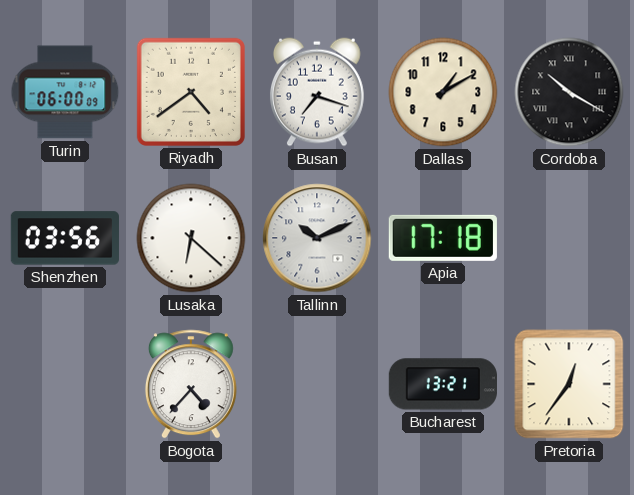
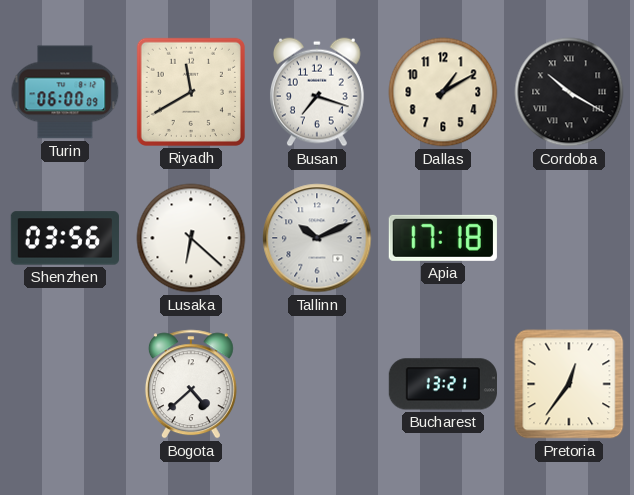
Riyadh: 4:39 -> 11:40
Bogota: 4:37 -> 4:38
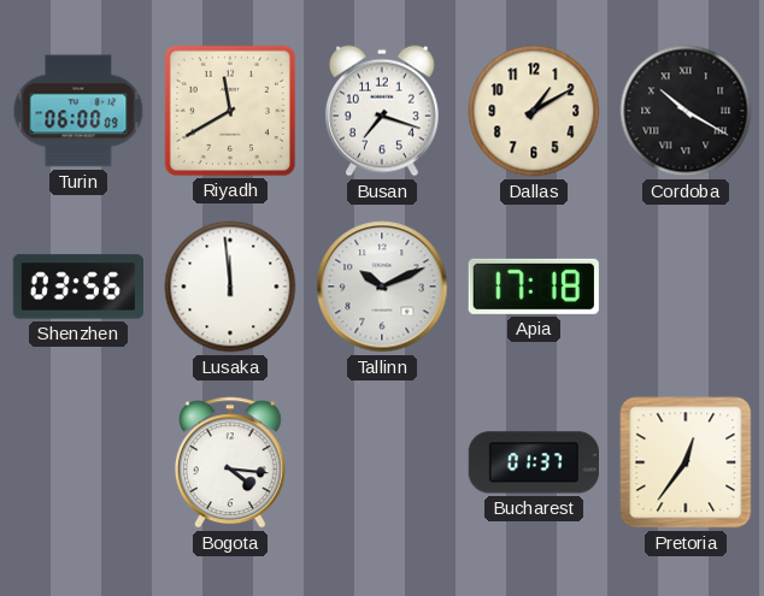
Lusaka: 6:22 -> 11:59
Bogota: 4:38 -> 4:16
Bucharest: 13:21 -> 01:37
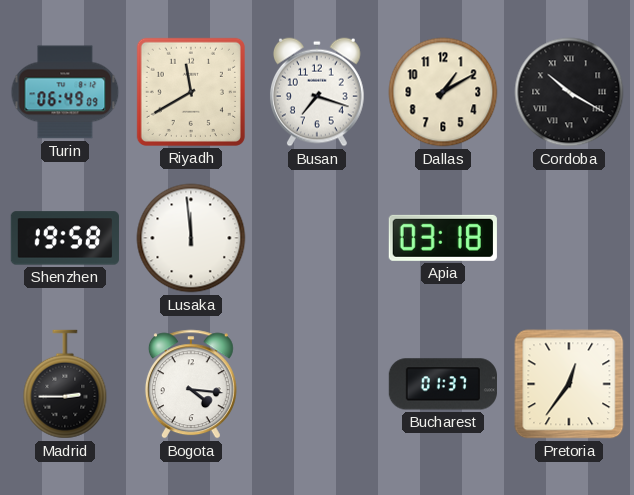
Turin: 06:00 -> 06:49
Shenzhen: 03:56 -> 19:58
Tallinn: 10:11 -> none
Apia: 17:18 -> 03:18
Madrid: none -> 2:45
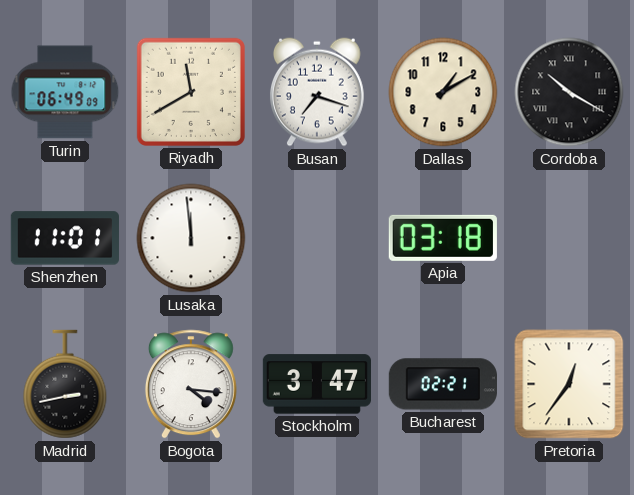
Shenzhen: 19:58 -> 11:01
Madrid: 2:45 -> 2:43
Stockholm: none -> 3:47
Bucharest: 01:37 -> 02:21
